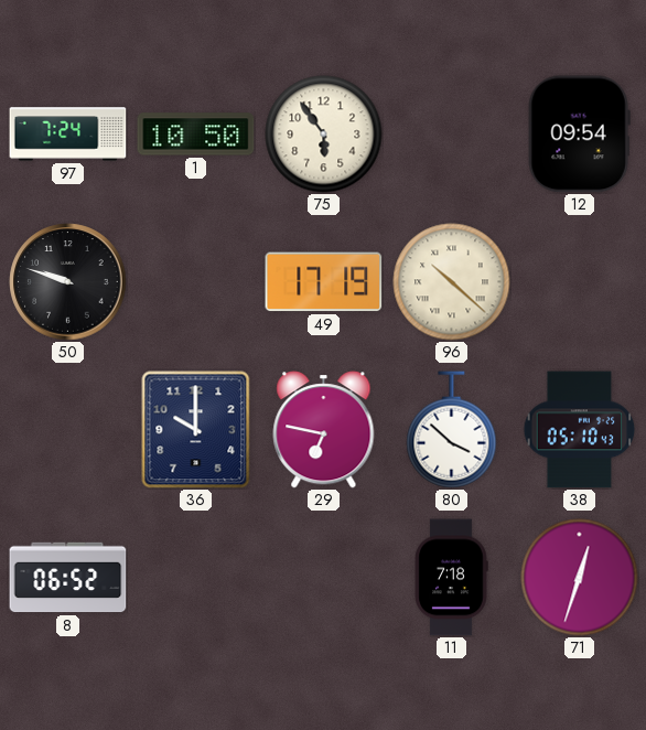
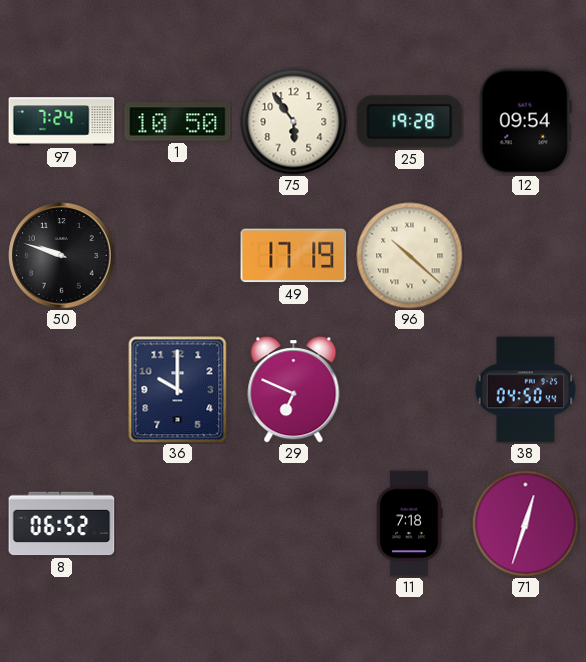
25: none -> 19:28
29: 6:47 -> 6:49
80: 3:52 -> none
38: 05:10 -> 04:50
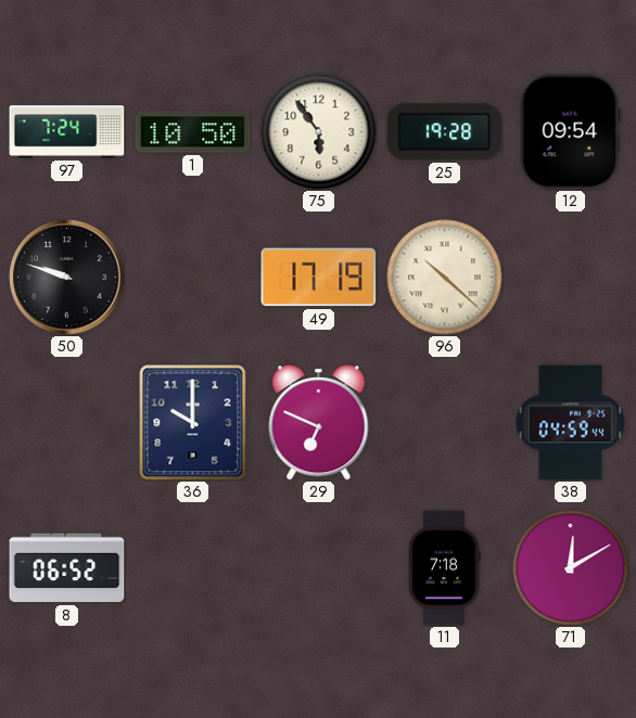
38: 04:50 -> 04:59
71: 12:33 -> 12:10
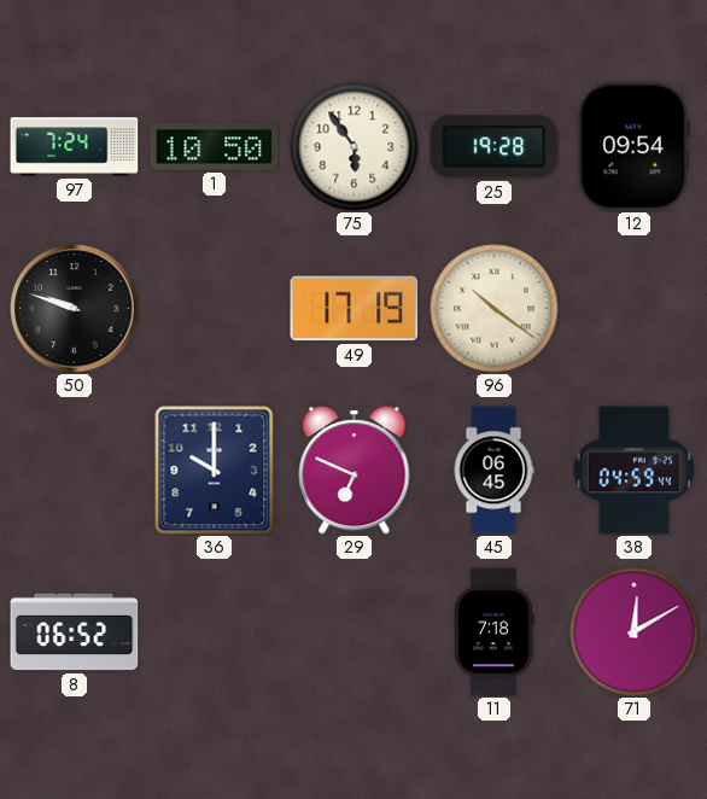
96: 10:22 -> 10:21
45: none -> 06:45
